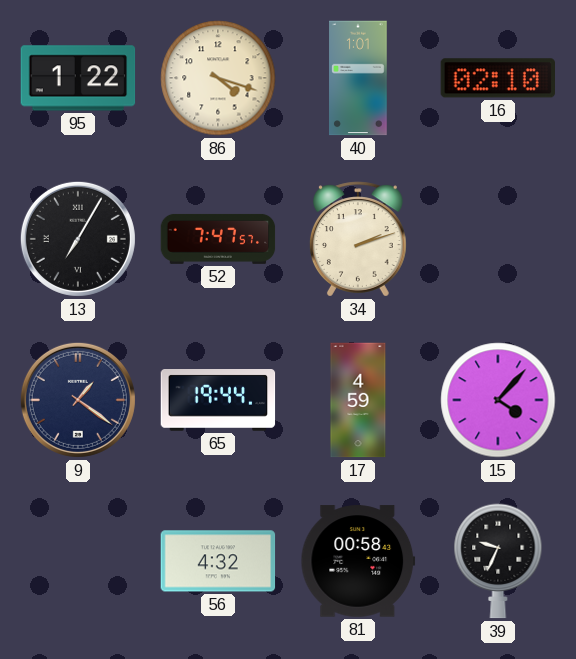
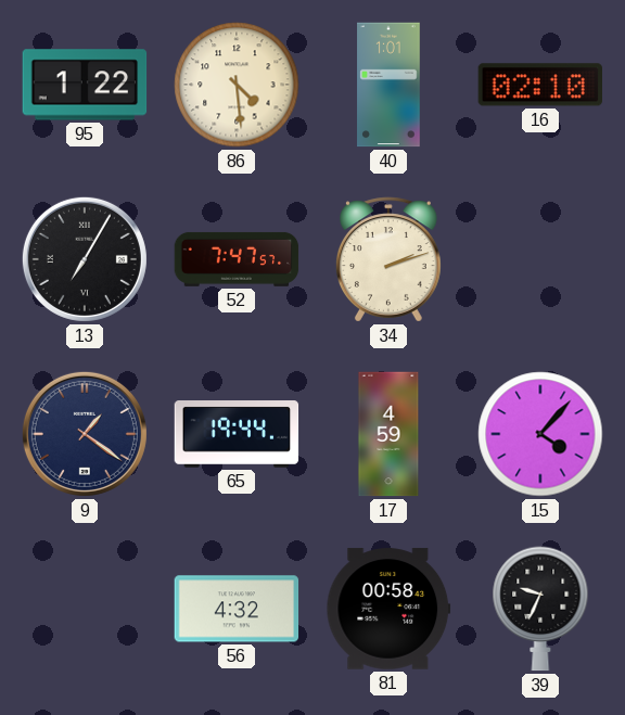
86: 4:18 -> 4:29
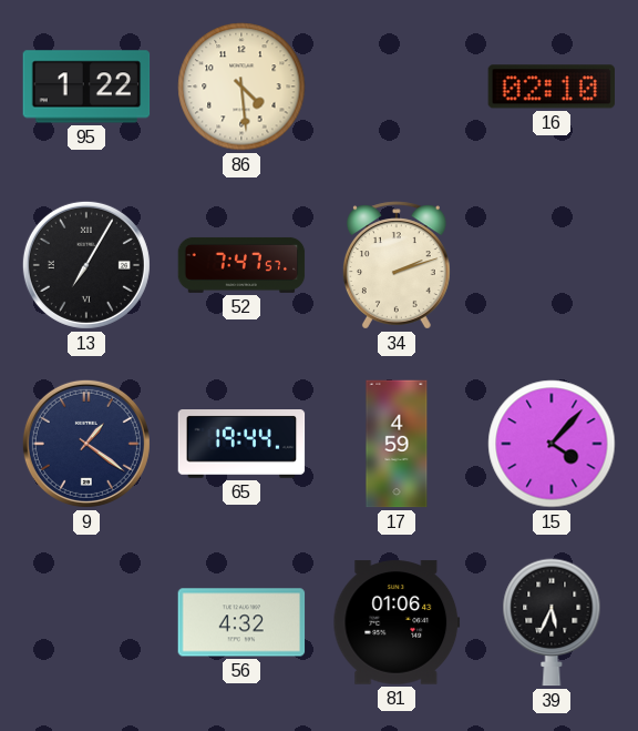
40: 1:01 -> none
81: 00:58 -> 01:06
39: 9:34 -> 5:34
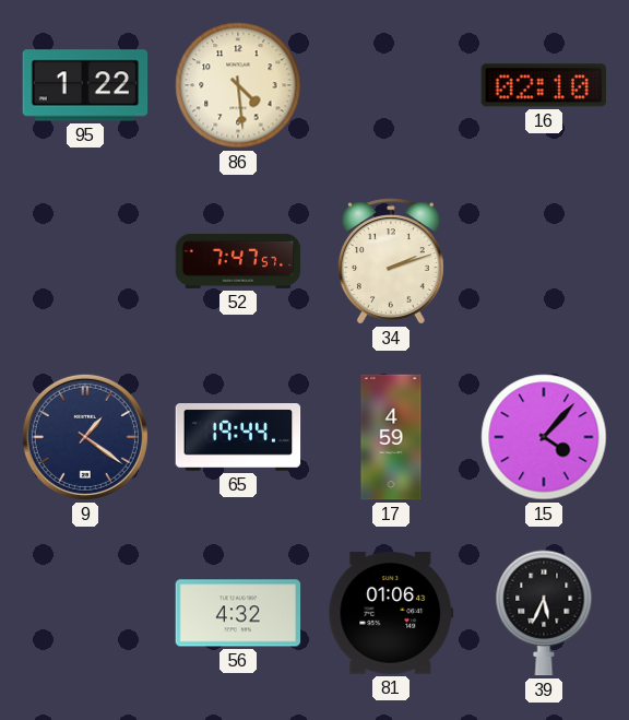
13: 7:05 -> none
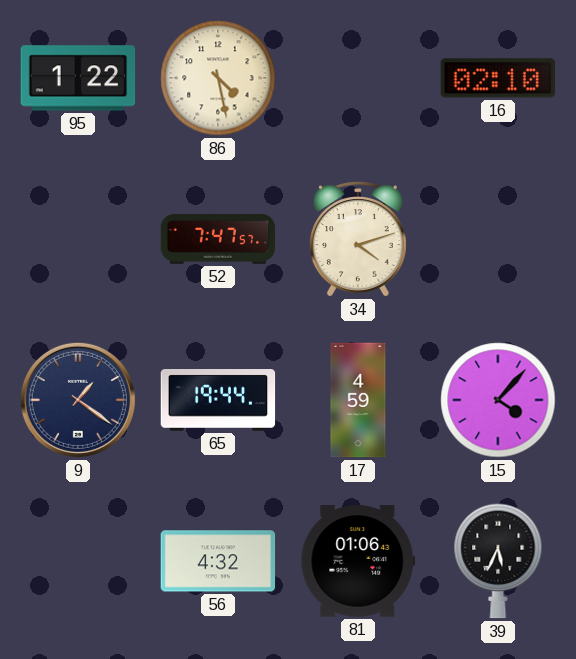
86: 4:29 -> 4:28
34: 2:12 -> 4:12
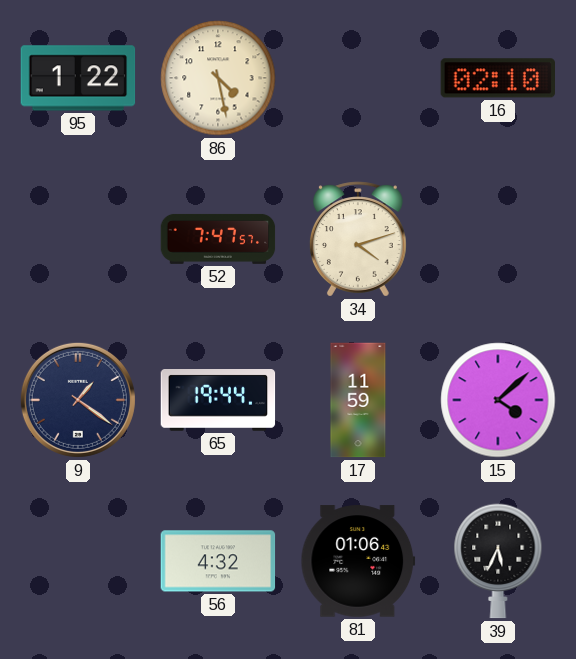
17: 4:59 -> 11:59
15: 4:07 -> 4:08
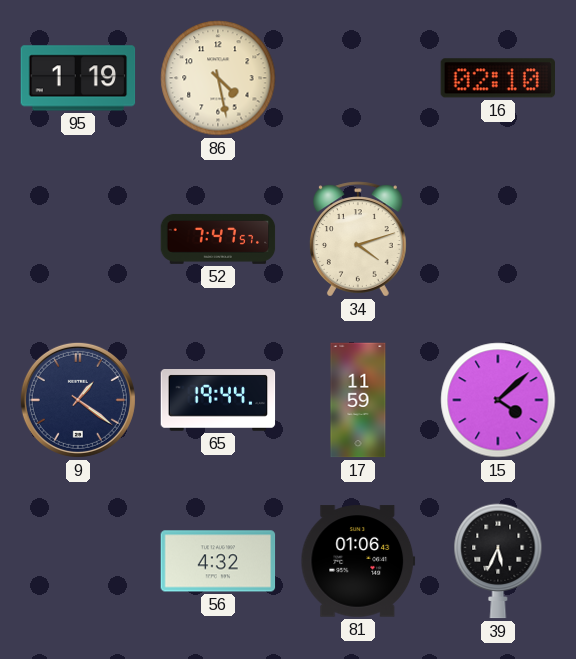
95: 1:22 -> 1:19
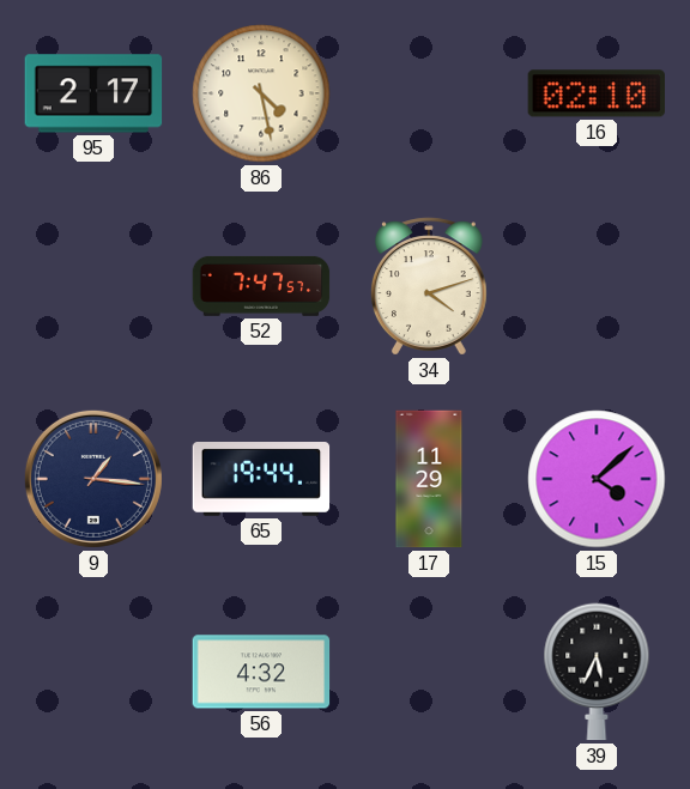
95: 1:19 -> 2:17
9: 1:21 -> 1:16
17: 11:59 -> 11:29
81: 01:06 -> none
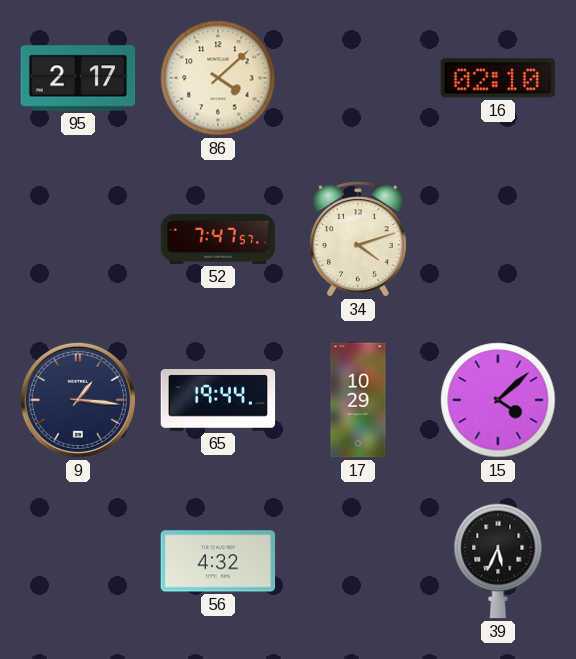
86: 4:28 -> 4:08
17: 11:29 -> 10:29
